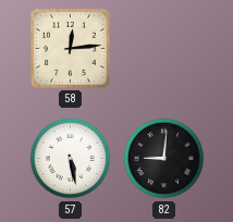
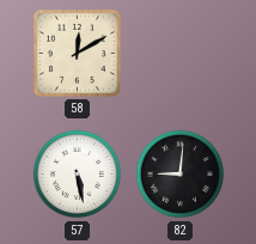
58: 12:14 -> 12:10
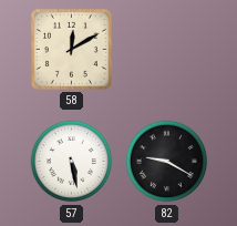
82: 9:01 -> 9:20
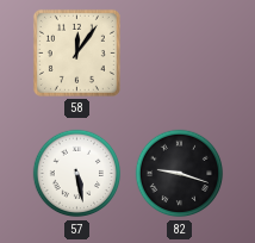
58: 12:10 -> 12:06
82: 9:20 -> 9:18
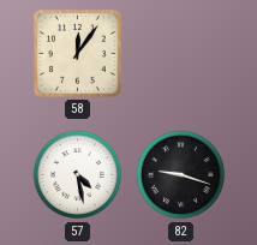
57: 5:28 -> 4:28
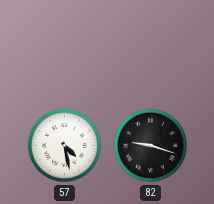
58: 12:06 -> none
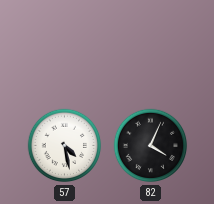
82: 9:18 -> 4:04
